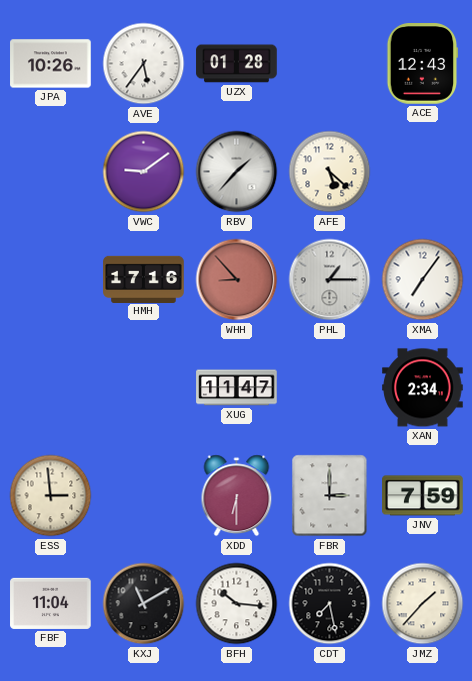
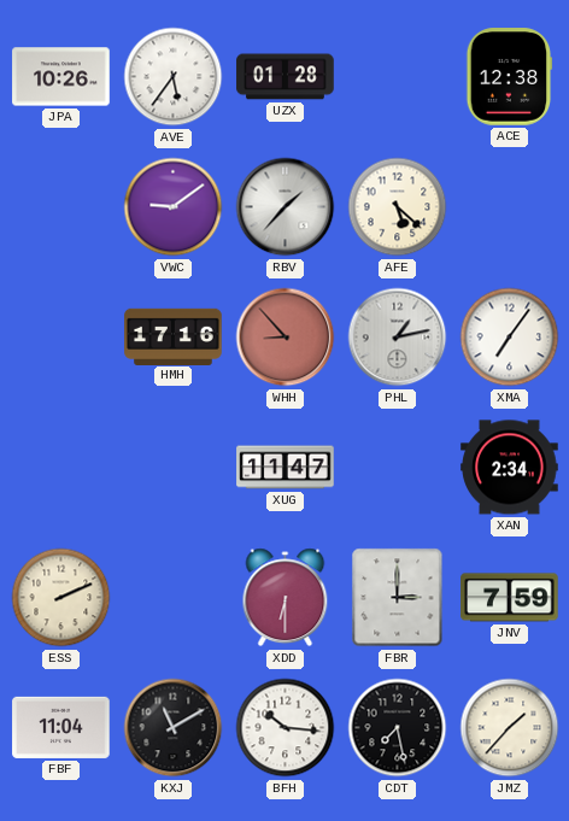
ACE: 12:43 -> 12:38
PHL: 1:15 -> 1:13
ESS: 2:59 -> 2:11
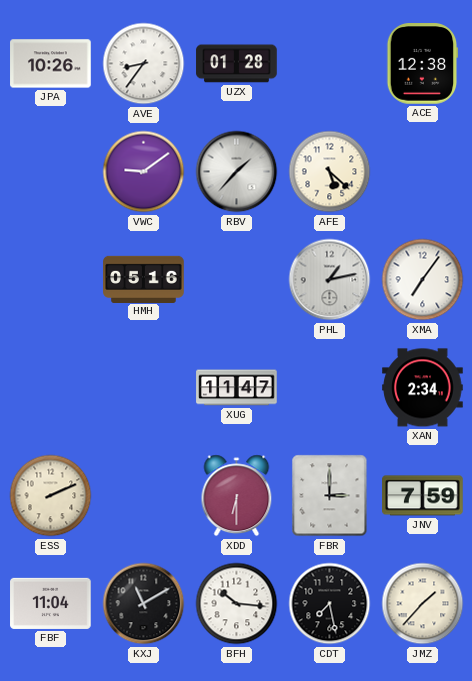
AVE: 5:36 -> 8:36
HMH: 17:16 -> 05:16
WHH: 8:53 -> none
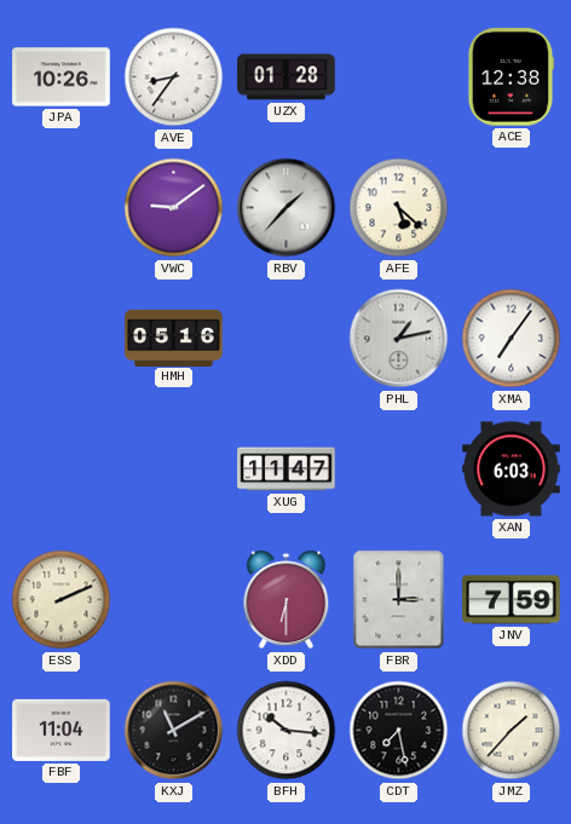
XAN: 2:34 -> 6:03
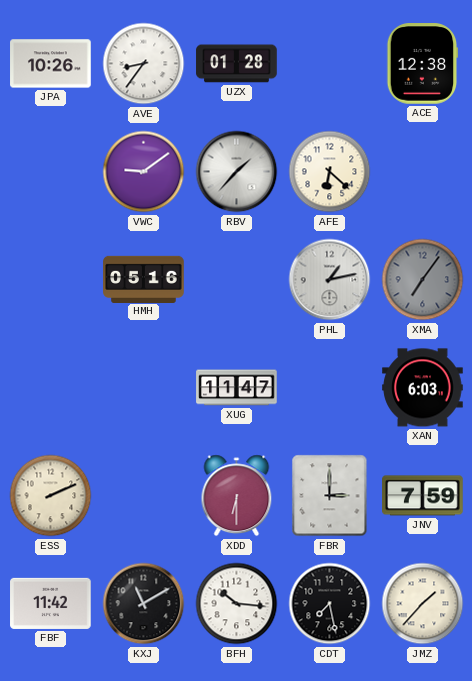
AFE: 5:22 -> 6:22
XMA dial: white -> grey
FBF: 11:04 -> 11:42
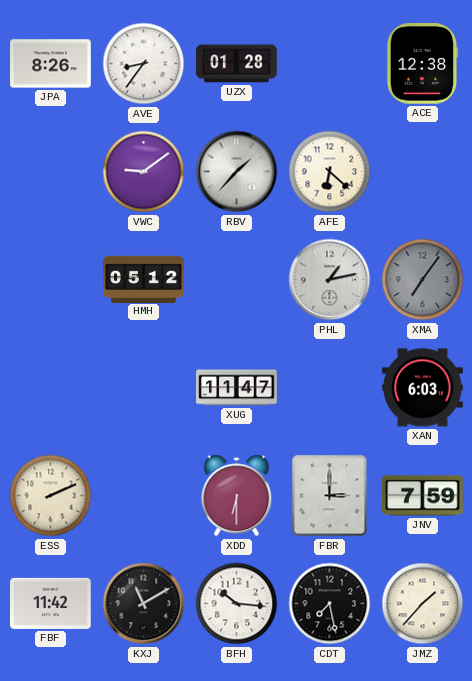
JPA: 10:26 -> 8:26
HMH: 05:16 -> 05:12
